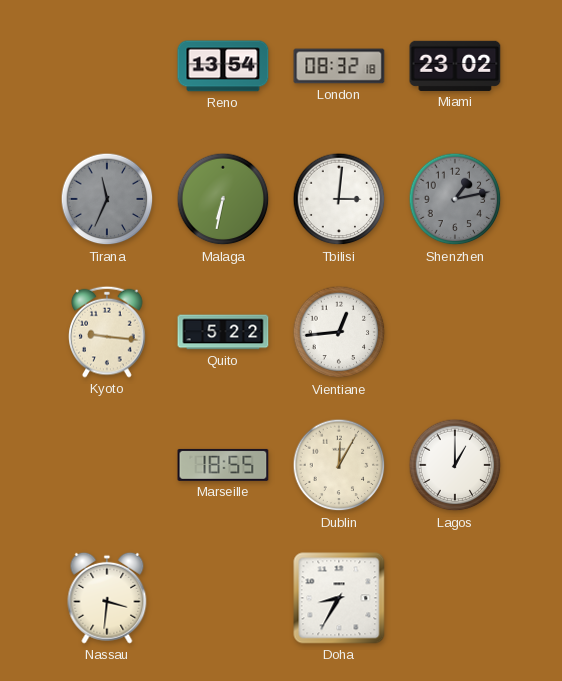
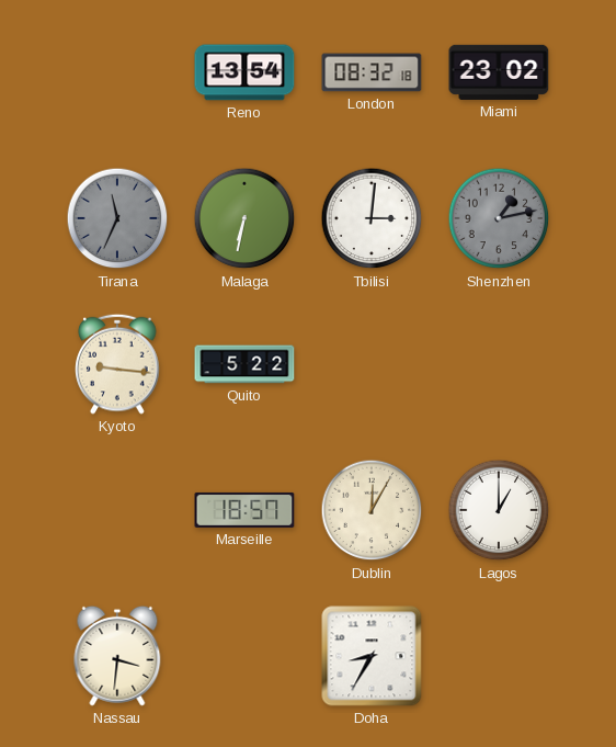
Vientiane: 12:44 -> none
Marseille: 18:55 -> 18:57
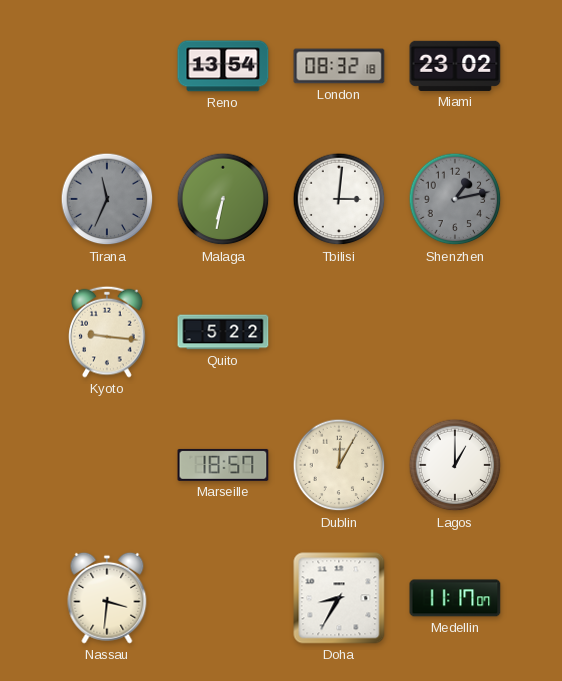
Medellin: none -> 11:17
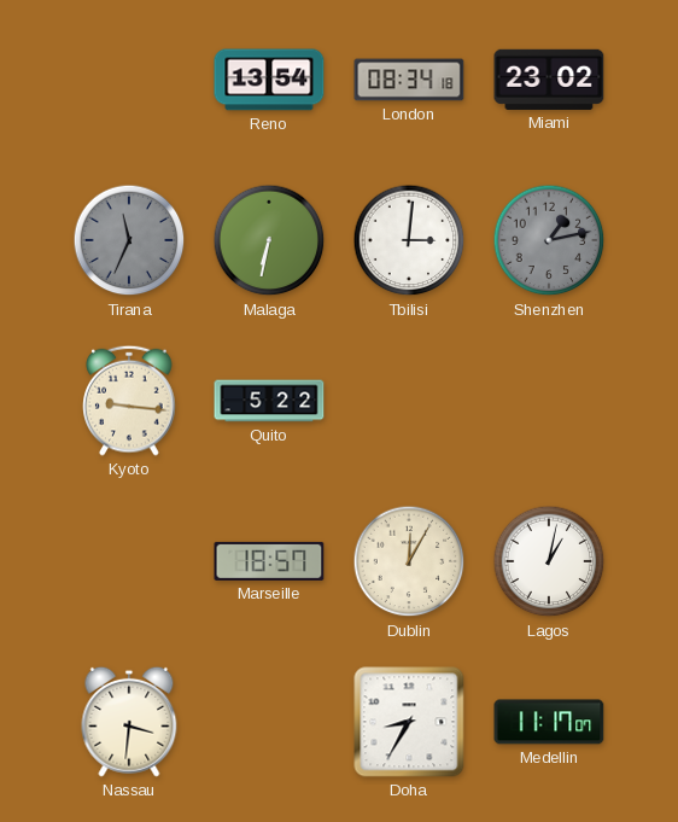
London: 08:32 -> 08:34
Lagos: 1:00 -> 1:02
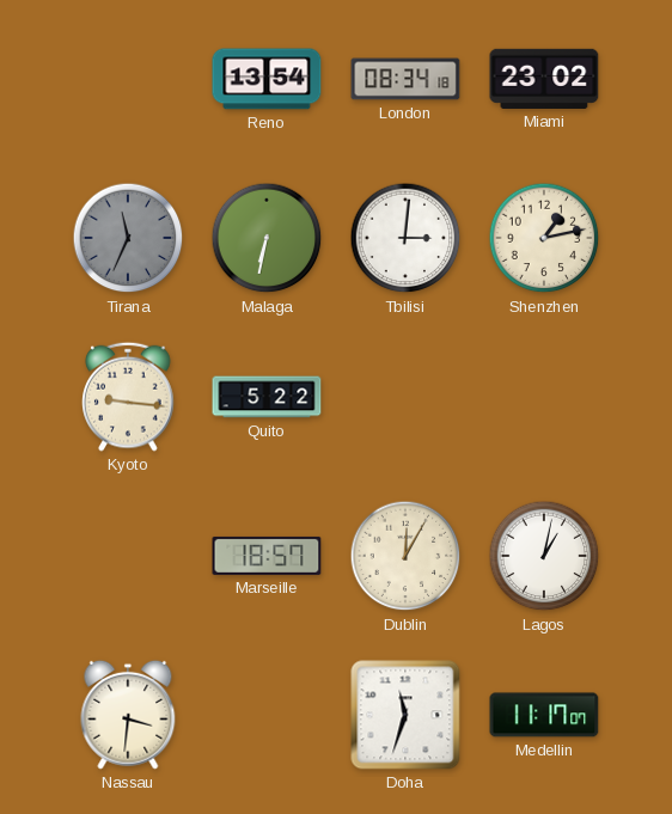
Shenzhen dial: grey -> cream
Doha: 8:35 -> 11:33
